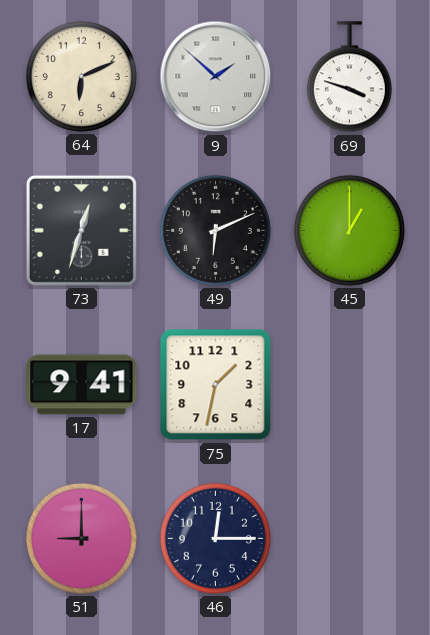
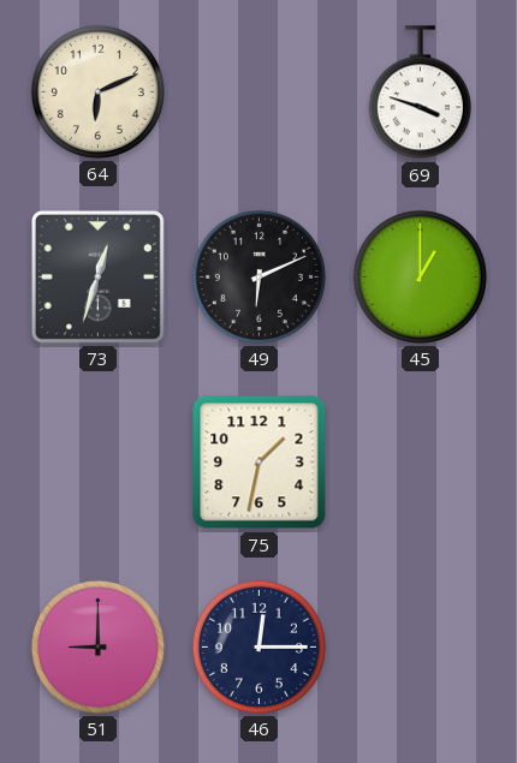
9: 1:52 -> none
17: 9:41 -> none
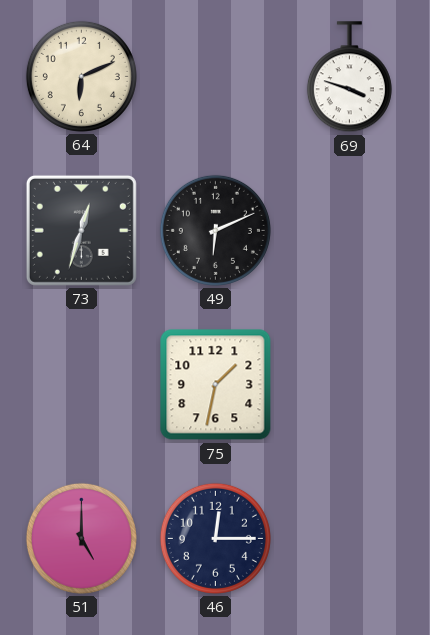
45: 1:00 -> none
51: 9:00 -> 5:00
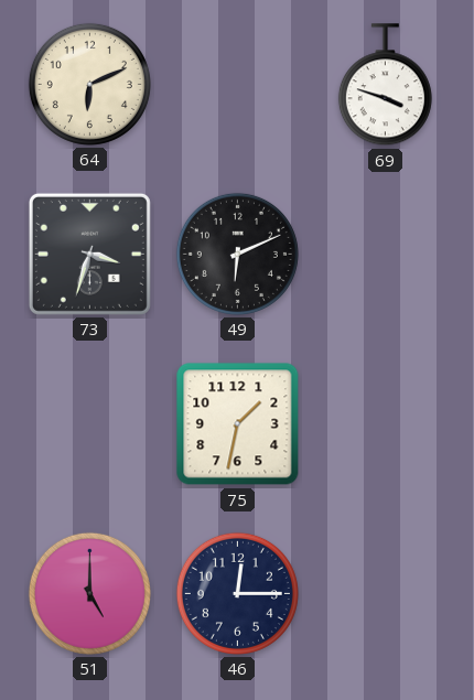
73: 12:33 -> 3:33
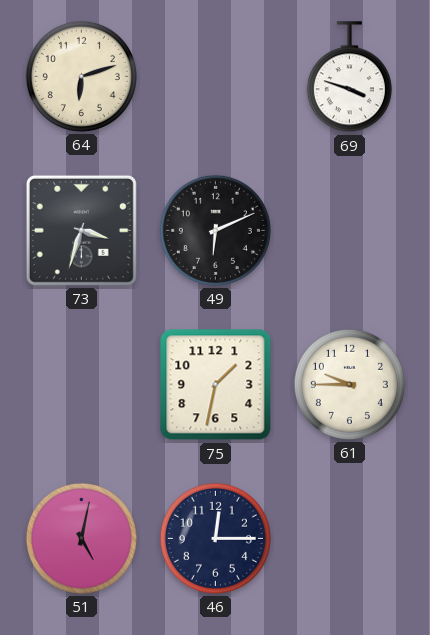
64: 6:11 -> 6:12
61: none -> 9:45
51: 5:00 -> 5:02
